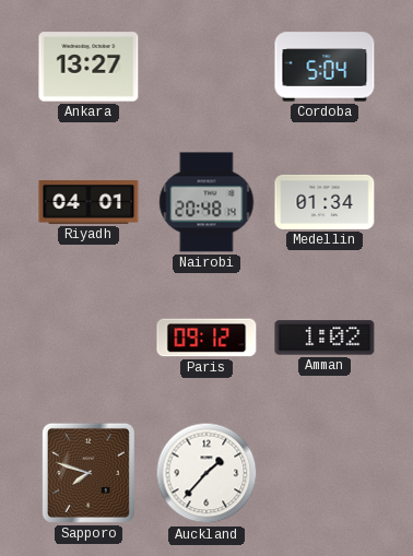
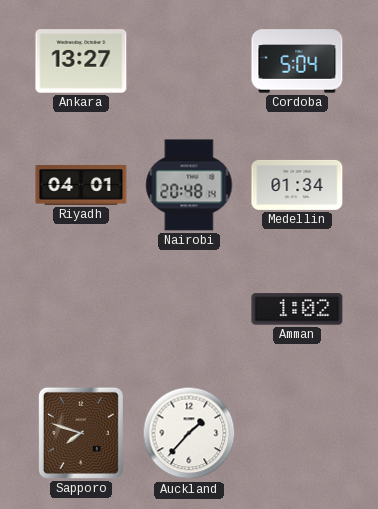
Paris: 09:12 -> none
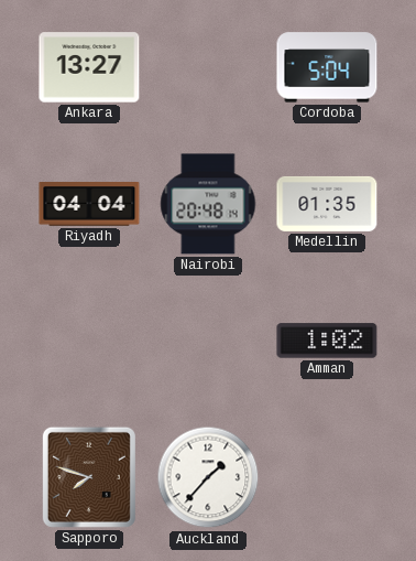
Riyadh: 04:01 -> 04:04
Medellin: 01:34 -> 01:35
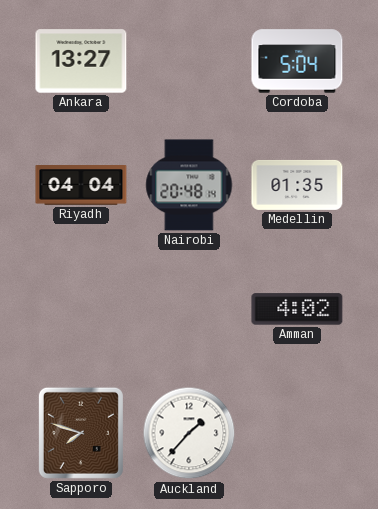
Amman: 1:02 -> 4:02
